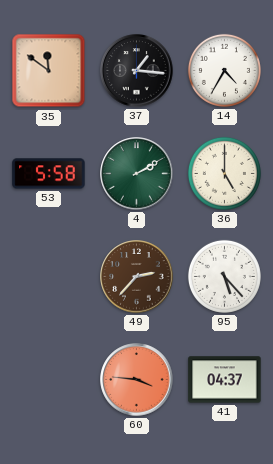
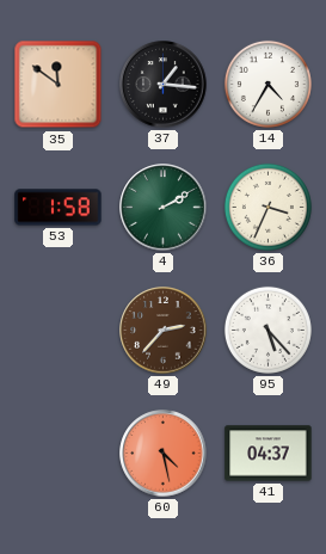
53: 5:58 -> 1:58
36: 5:00 -> 3:34
60: 3:46 -> 4:28
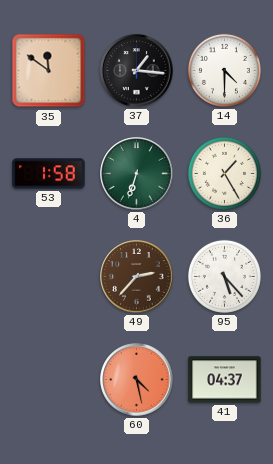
14: 4:35 -> 4:30
4: 2:10 -> 6:33
36: 3:34 -> 1:25
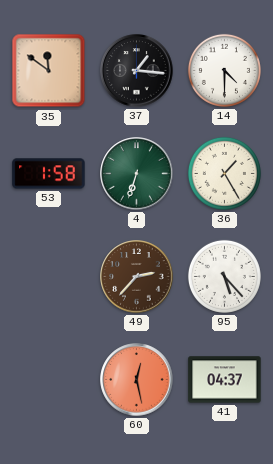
60: 4:28 -> 12:28
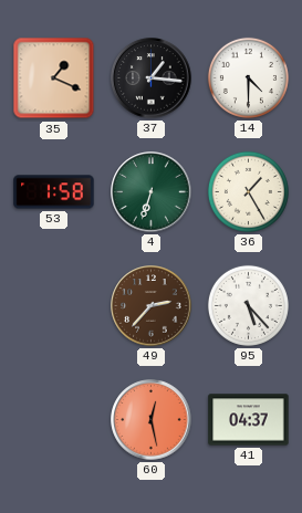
35: 11:51 -> 1:19
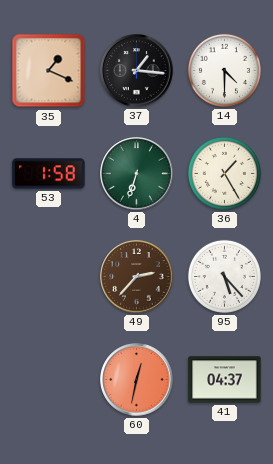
60: 12:28 -> 12:32
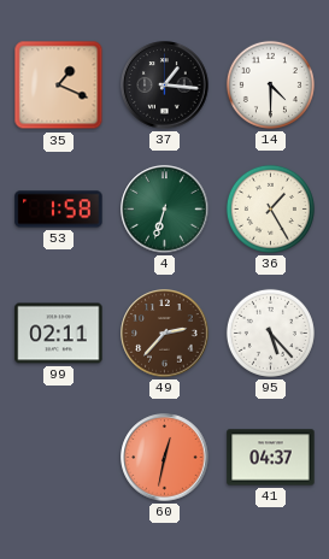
99: none -> 02:11
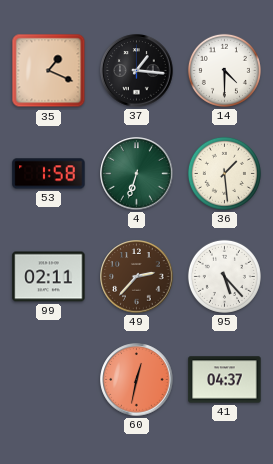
36: 1:25 -> 1:29
